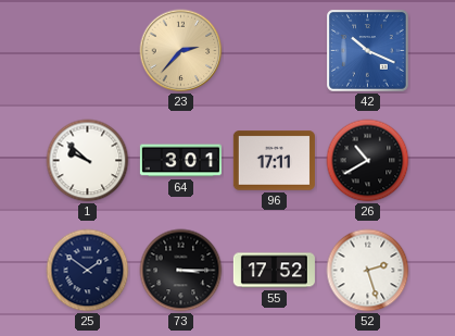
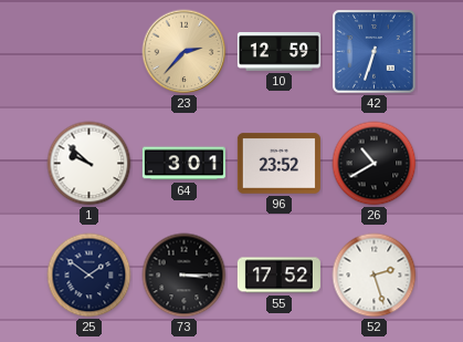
10: none -> 12:59
42: 10:19 -> 6:33
96: 17:11 -> 23:52
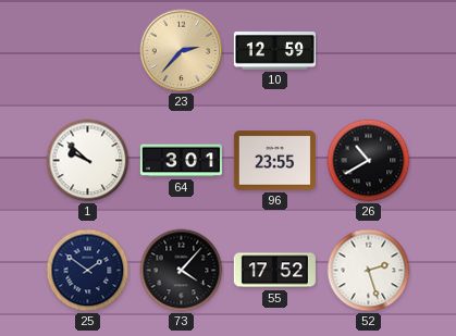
42: 6:33 -> none
96: 23:52 -> 23:55
73: 3:15 -> 4:07
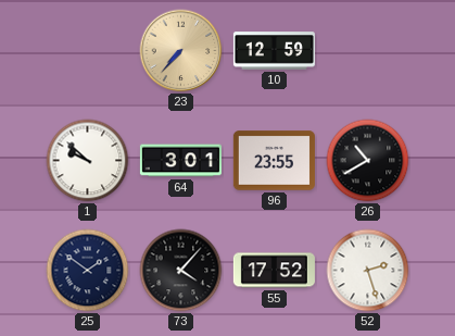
23: 2:37 -> 7:37
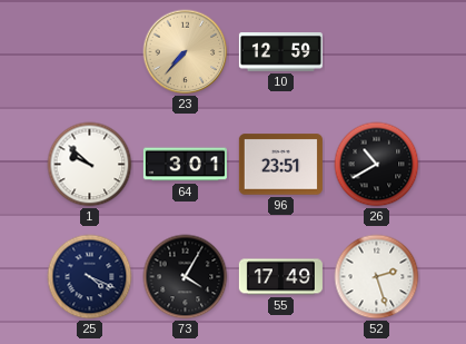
96: 23:55 -> 23:51
25: 1:51 -> 4:19
73: 4:07 -> 4:05
55: 17:52 -> 17:49
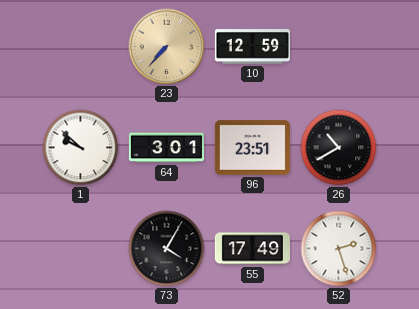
25: 4:19 -> none
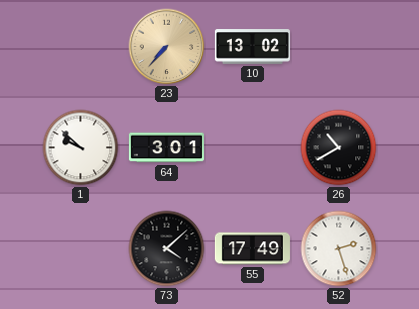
10: 12:59 -> 13:02
96: 23:51 -> none
73: 4:05 -> 4:08
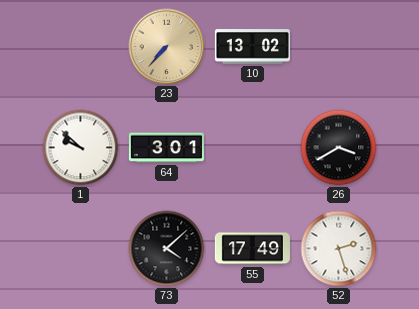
26: 10:40 -> 3:40
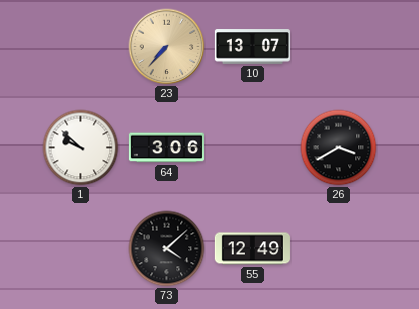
10: 13:02 -> 13:07
64: 3:01 -> 3:06
55: 17:49 -> 12:49
52: 2:27 -> none
